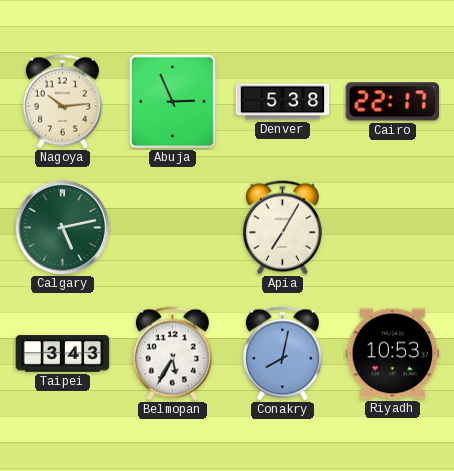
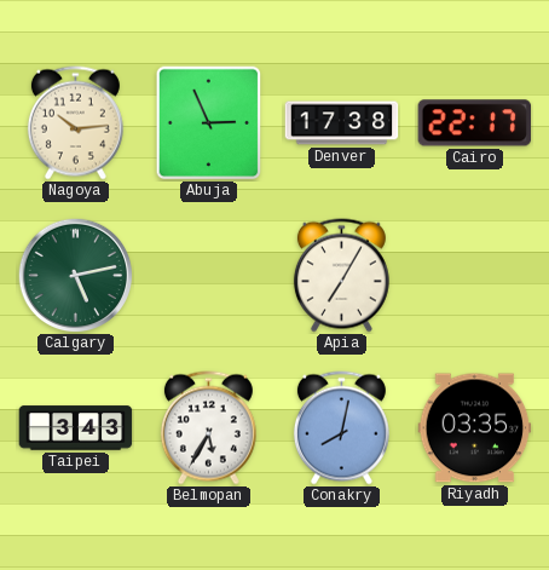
Denver: 5:38 -> 17:38
Riyadh: 10:53 -> 03:35
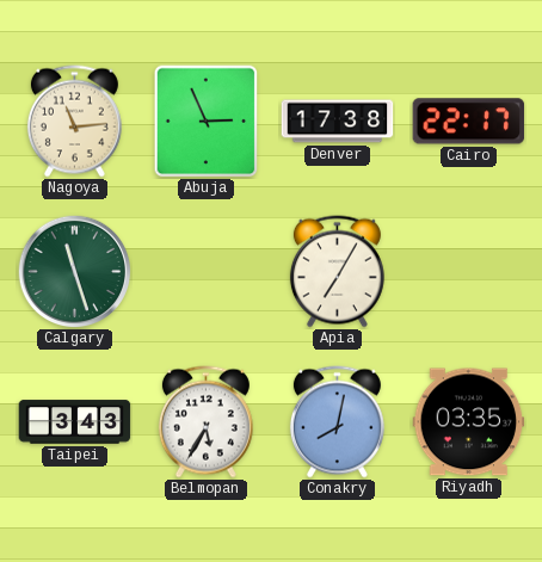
Nagoya: 10:14 -> 11:14
Calgary: 5:13 -> 11:27
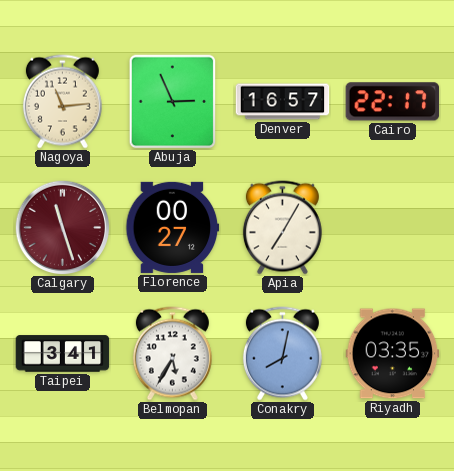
Denver: 17:38 -> 16:57
Calgary dial: green -> burgundy
Florence: none -> 00:27
Taipei: 3:43 -> 3:41
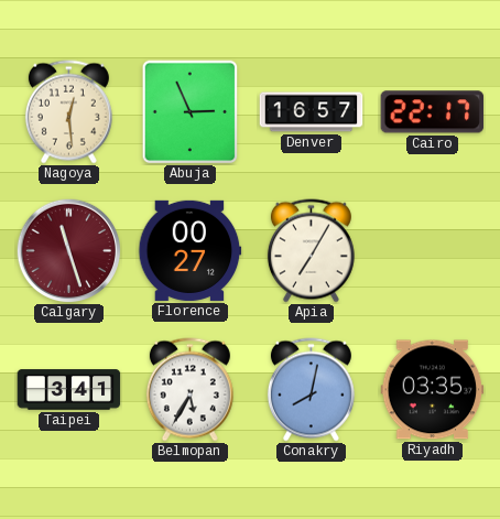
Nagoya: 11:14 -> 12:29
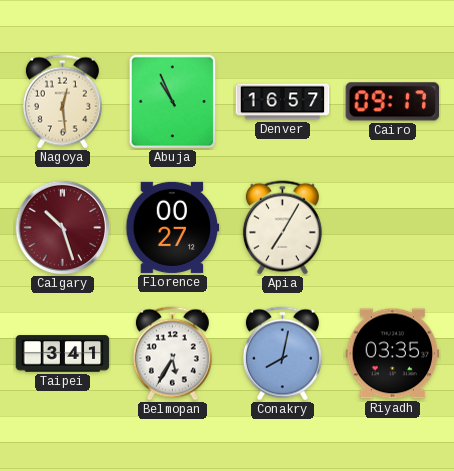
Abuja: 2:56 -> 10:56
Cairo: 22:17 -> 09:17
Calgary: 11:27 -> 10:27
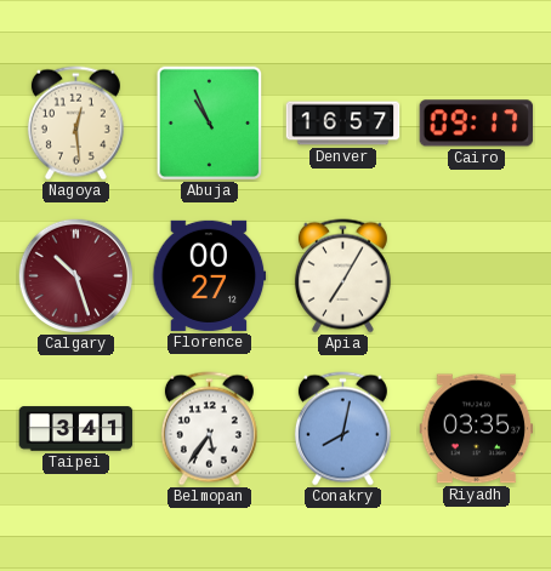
Belmopan: 5:35 -> 5:36
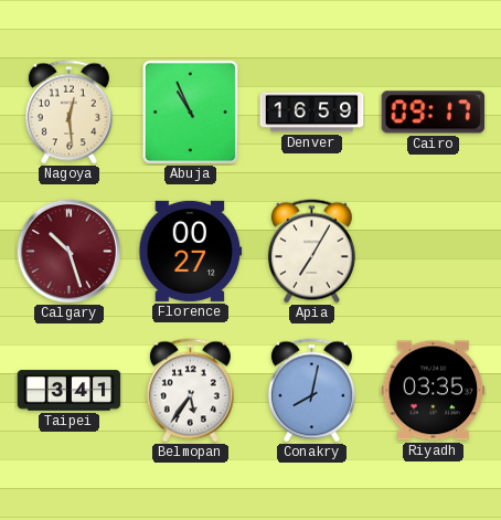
Denver: 16:57 -> 16:59
